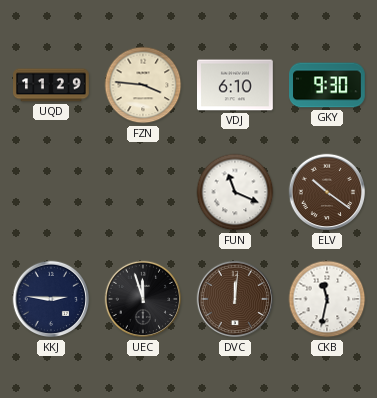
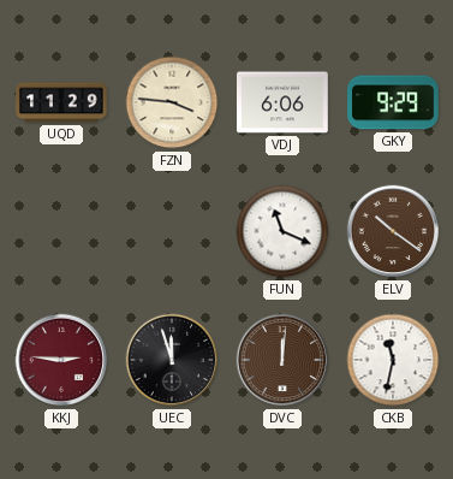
VDJ: 6:10 -> 6:06
GKY: 9:30 -> 9:29
KKJ dial: navy -> burgundy
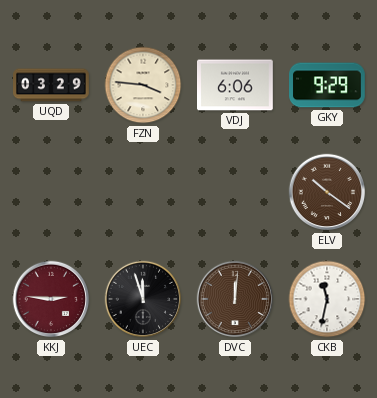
UQD: 11:29 -> 03:29
FUN: 11:19 -> none
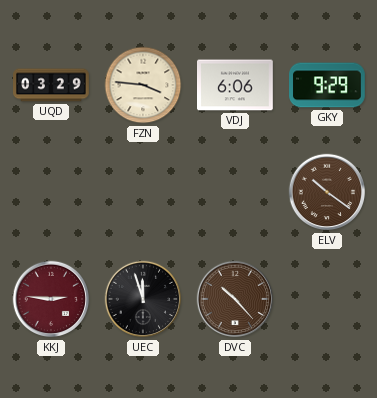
DVC: 12:01 -> 10:23
CKB: 11:32 -> none
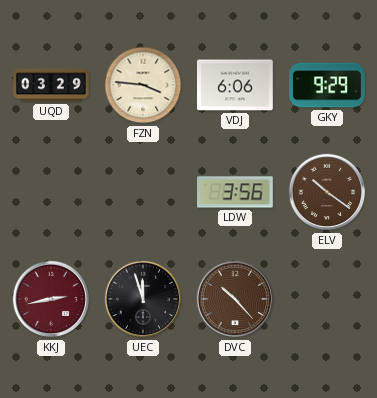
LDW: none -> 3:56
KKJ: 2:46 -> 2:43
